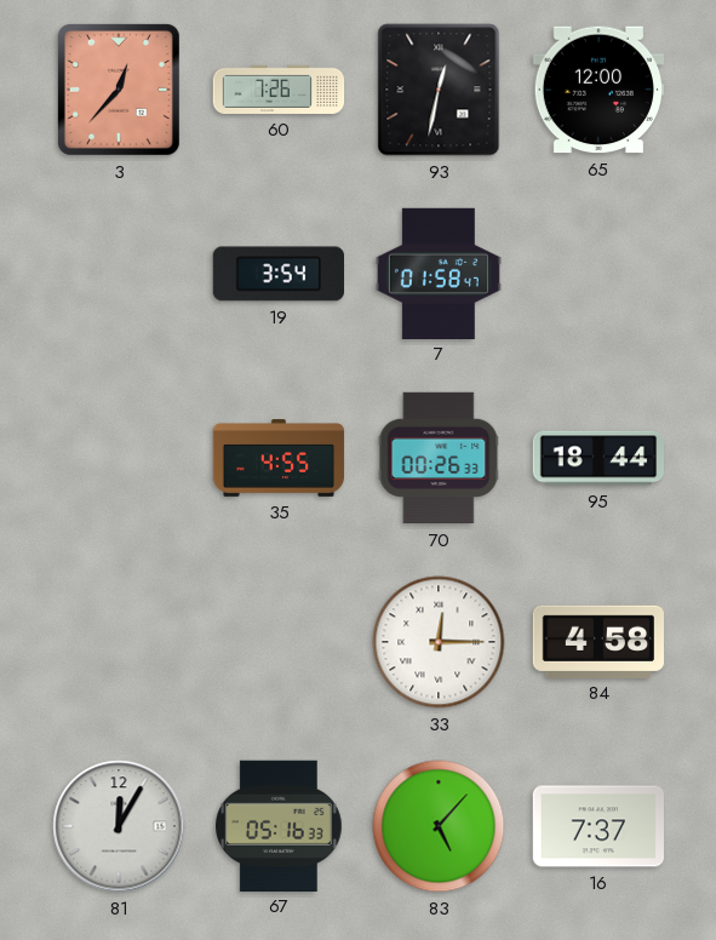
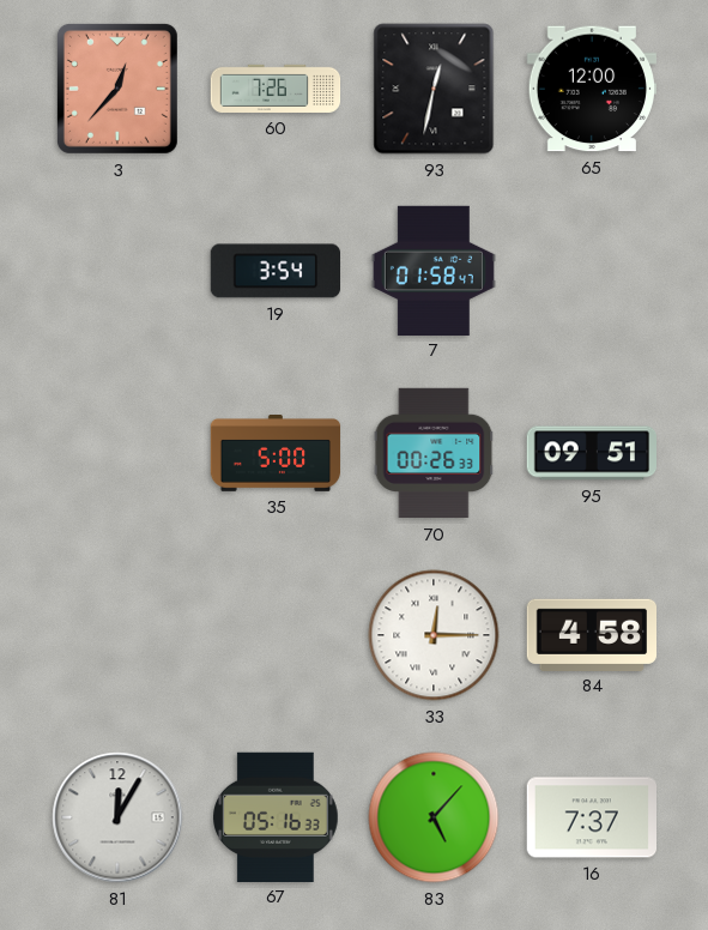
35: 4:55 -> 5:00
95: 18:44 -> 09:51
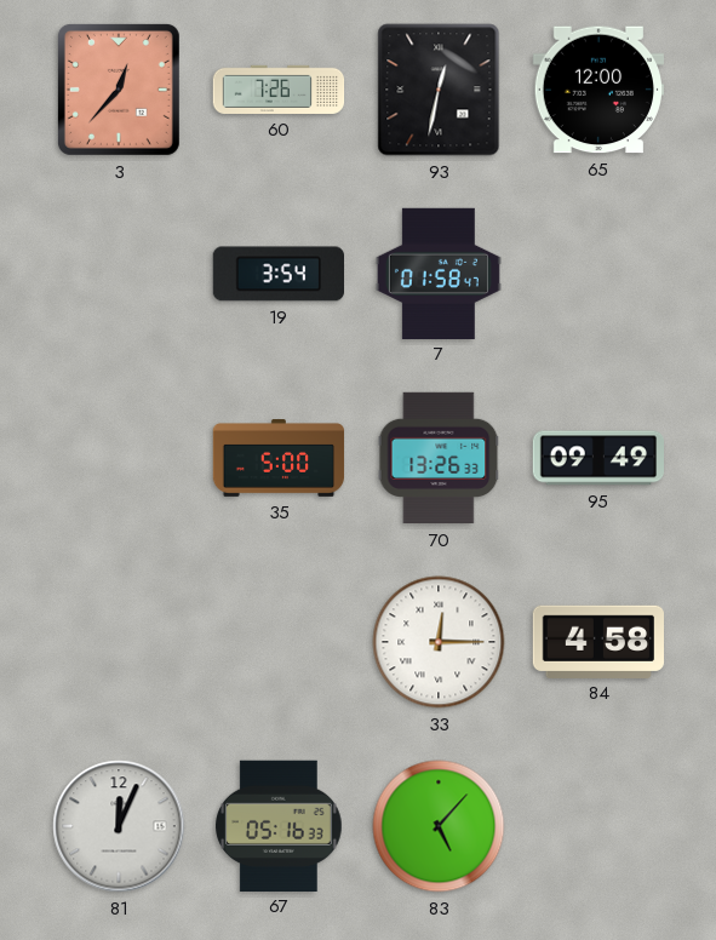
70: 00:26 -> 13:26
95: 09:51 -> 09:49
81: 12:05 -> 12:04
16: 7:37 -> none
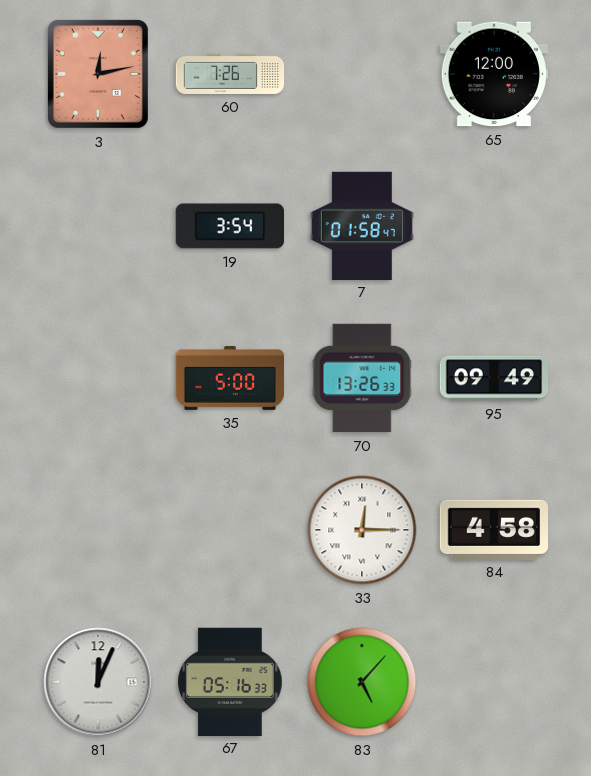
3: 12:37 -> 12:13
93: 12:32 -> none
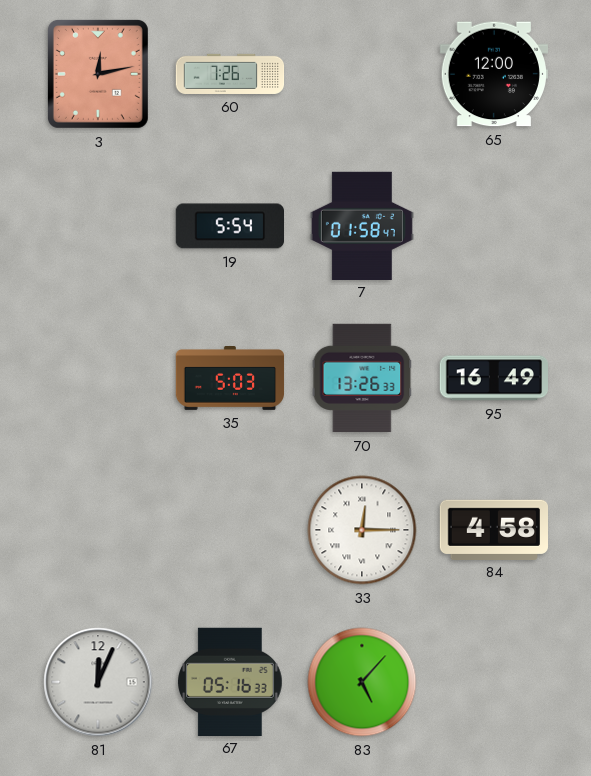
19: 3:54 -> 5:54
35: 5:00 -> 5:03
95: 09:49 -> 16:49
